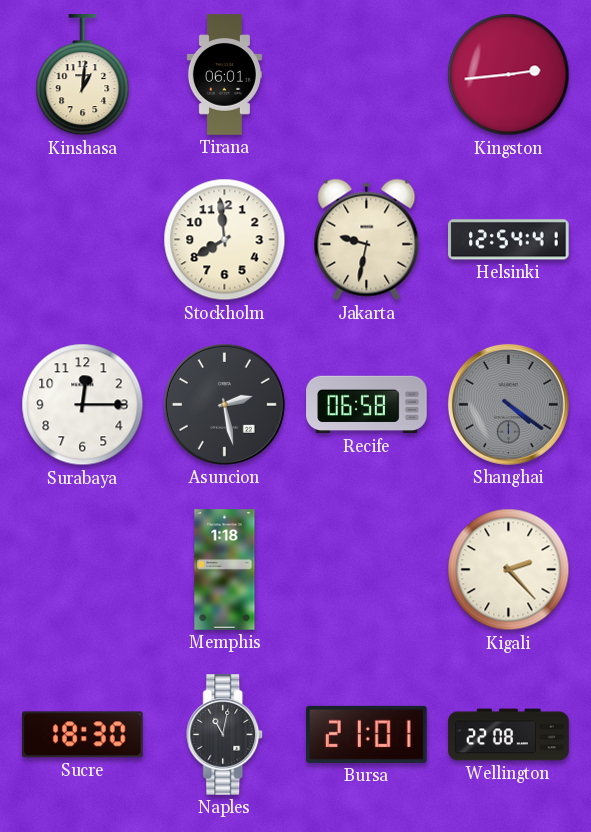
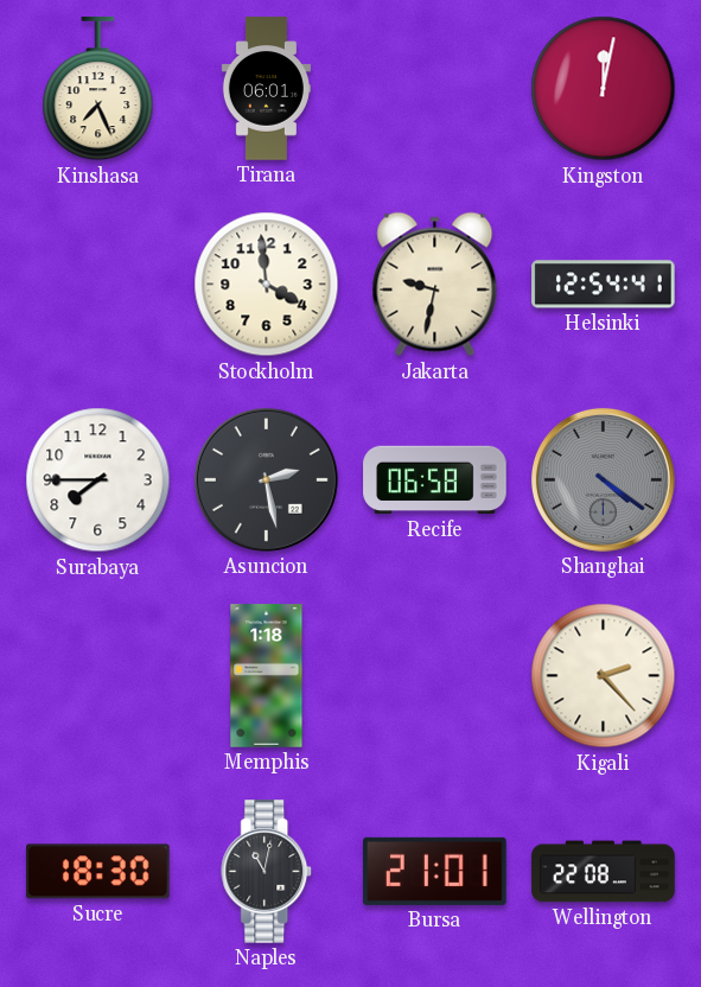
Kinshasa: 1:01 -> 7:26
Kingston: 2:44 -> 12:02
Stockholm: 7:59 -> 3:59
Surabaya: 12:15 -> 7:45
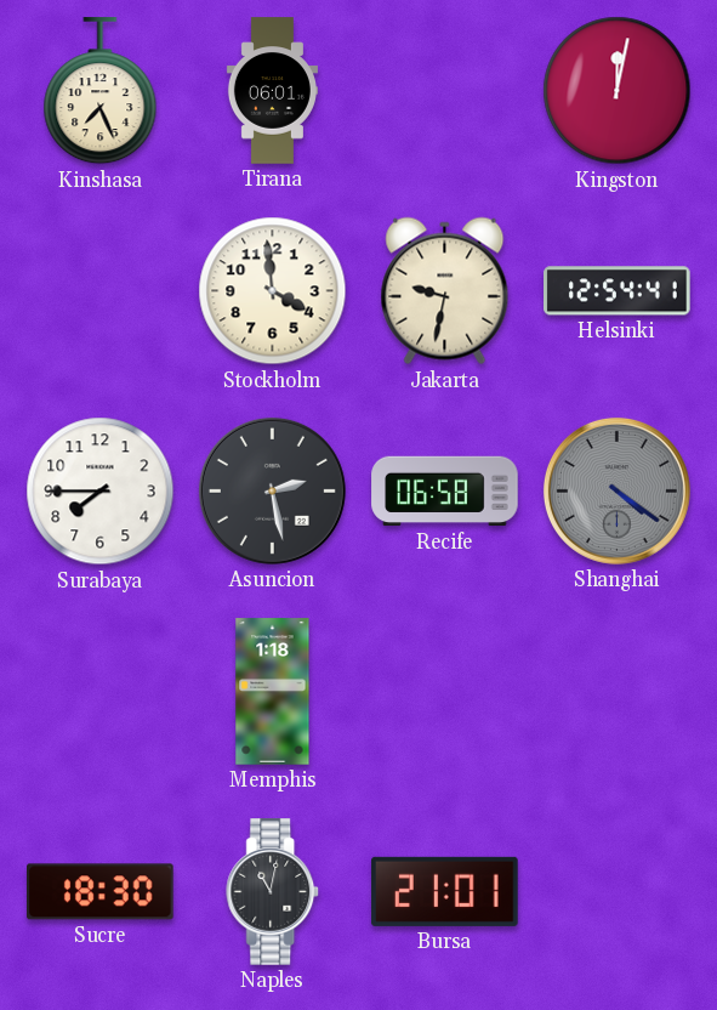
Kigali: 2:23 -> none
Wellington: 22:08 -> none
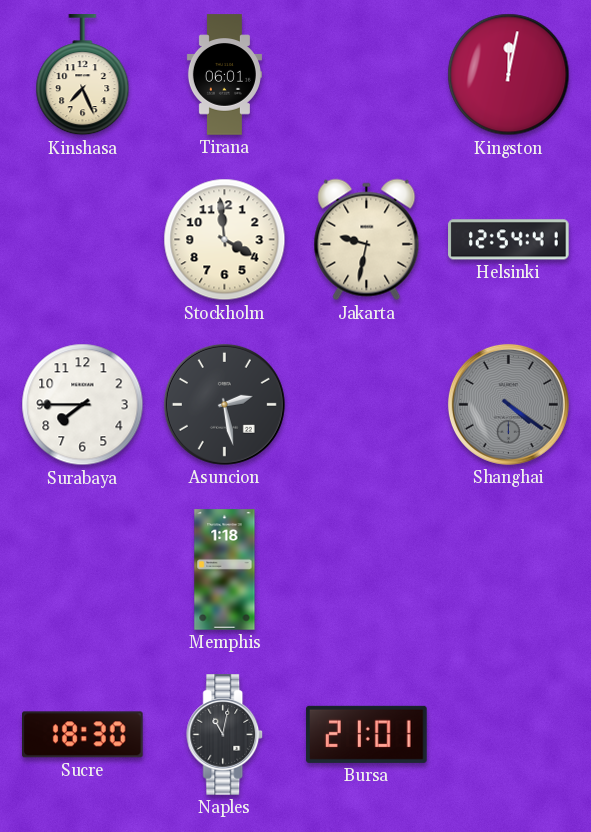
Recife: 06:58 -> none
